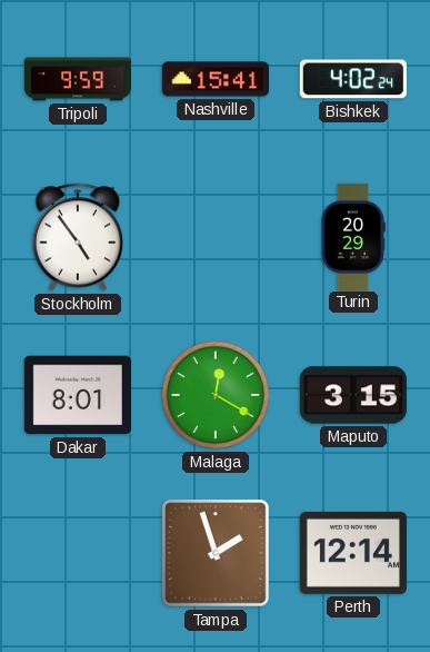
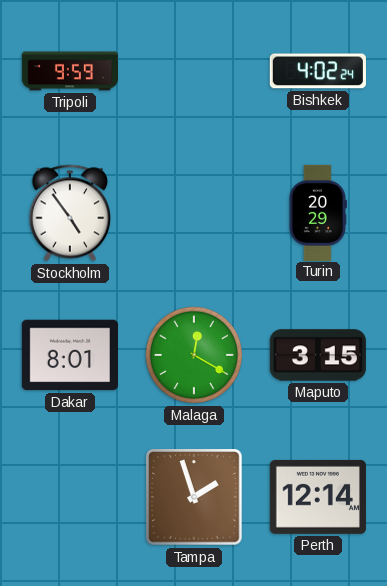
Nashville: 15:41 -> none
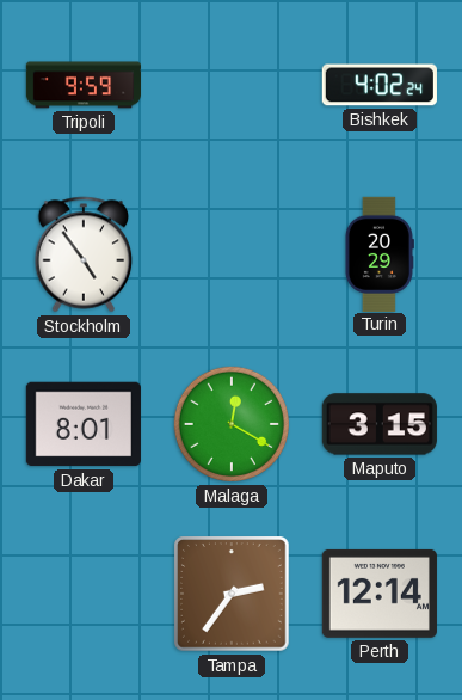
Tampa: 1:57 -> 2:36
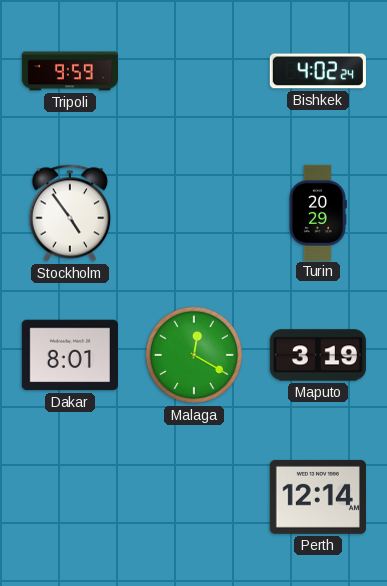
Maputo: 3:15 -> 3:19
Tampa: 2:36 -> none
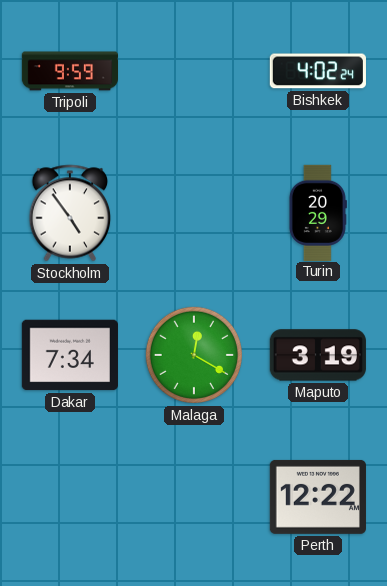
Dakar: 8:01 -> 7:34
Perth: 12:14 -> 12:22
